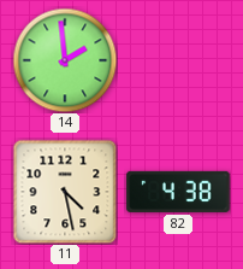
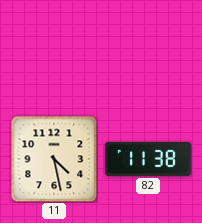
14: 1:59 -> none
82: 4:38 -> 11:38
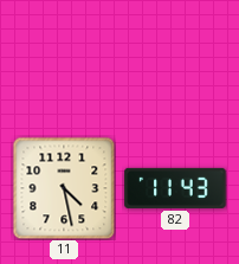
82: 11:38 -> 11:43
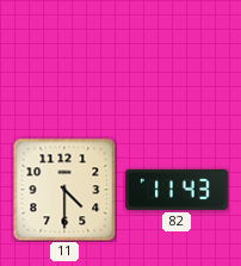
11: 4:28 -> 4:30
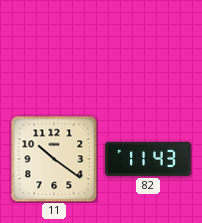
11: 4:30 -> 10:21
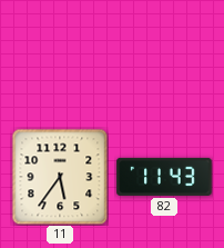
11: 10:21 -> 5:36
